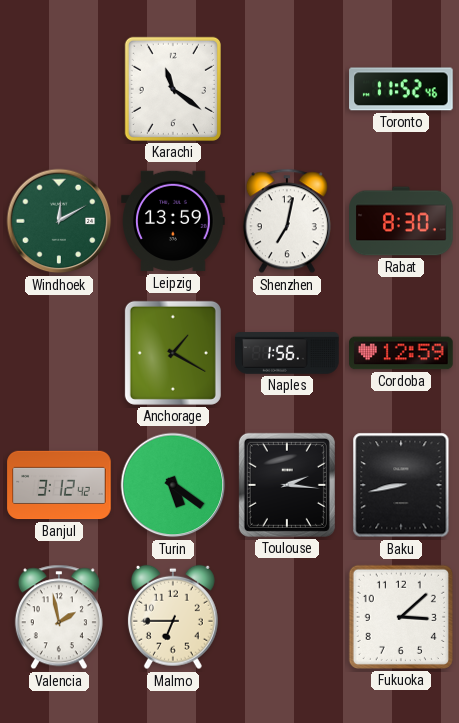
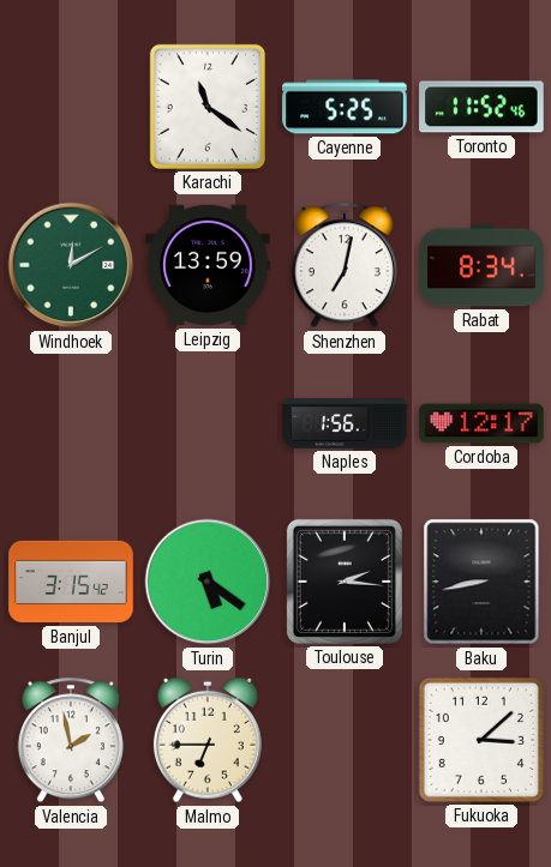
Cayenne: none -> 5:25
Rabat: 8:30 -> 8:34
Anchorage: 1:20 -> none
Cordoba: 12:59 -> 12:17
Banjul: 3:12 -> 3:15
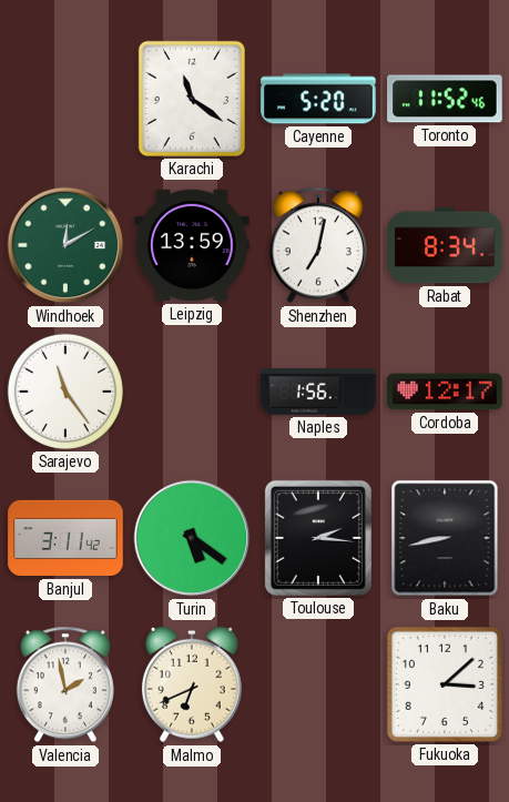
Cayenne: 5:25 -> 5:20
Sarajevo: none -> 11:24
Banjul: 3:15 -> 3:11
Malmo: 6:45 -> 6:41
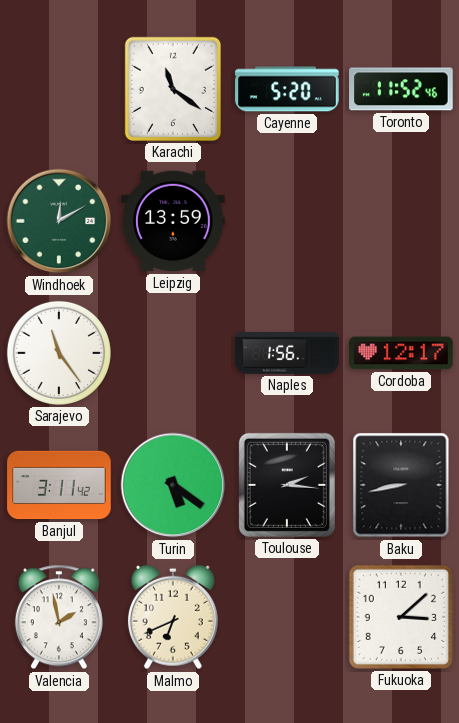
Shenzhen: 7:02 -> none
Rabat: 8:34 -> none
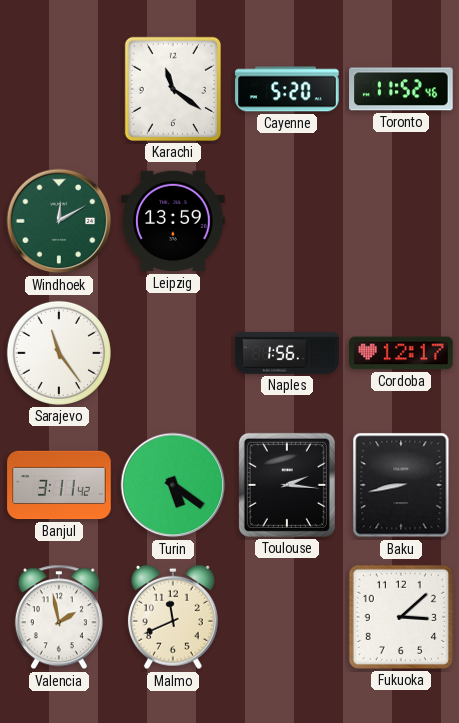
Malmo: 6:41 -> 11:41
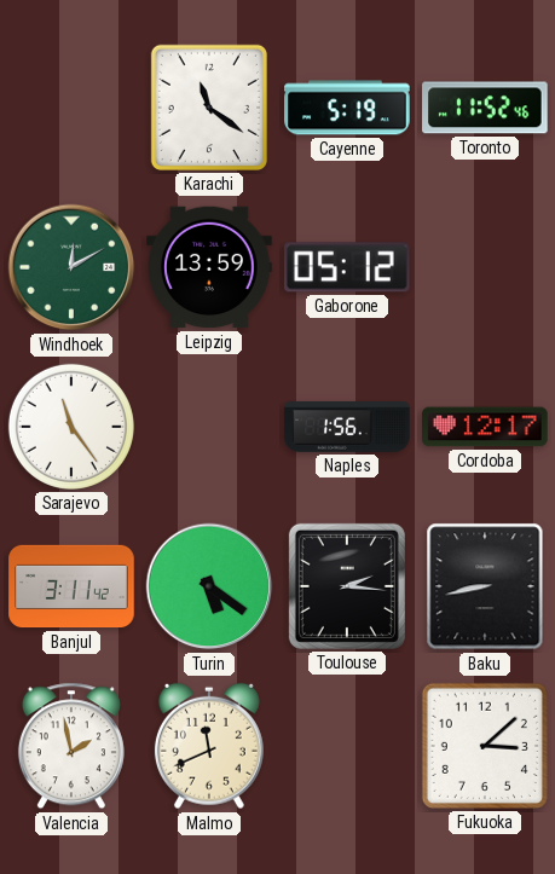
Cayenne: 5:20 -> 5:19
Gaborone: none -> 05:12
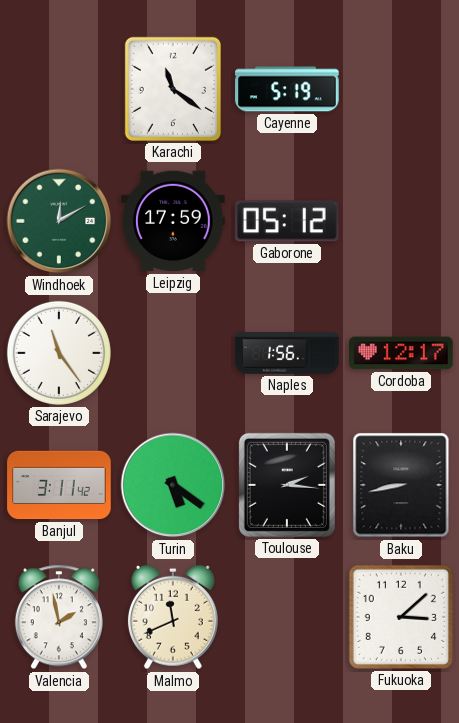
Toronto: 11:52 -> none
Leipzig: 13:59 -> 17:59
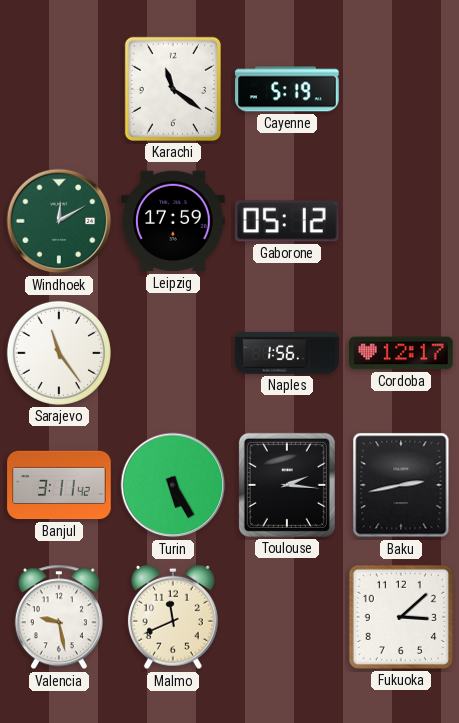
Turin: 5:21 -> 5:25
Baku: 8:43 -> 2:43
Valencia: 1:58 -> 9:28
